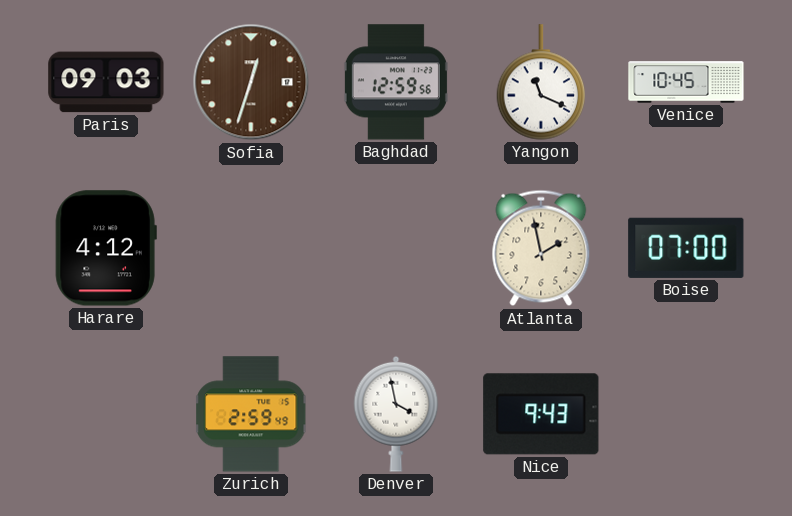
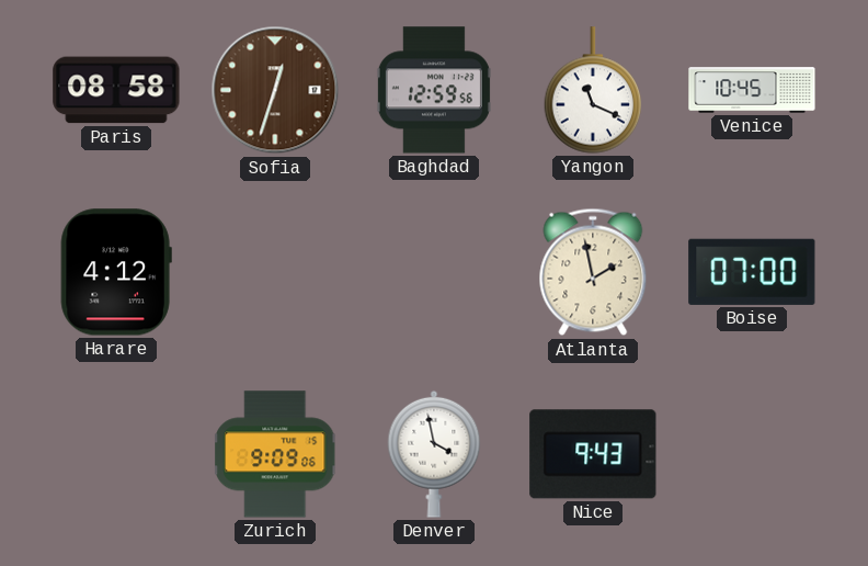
Paris: 09:03 -> 08:58
Zurich: 2:59 -> 9:09
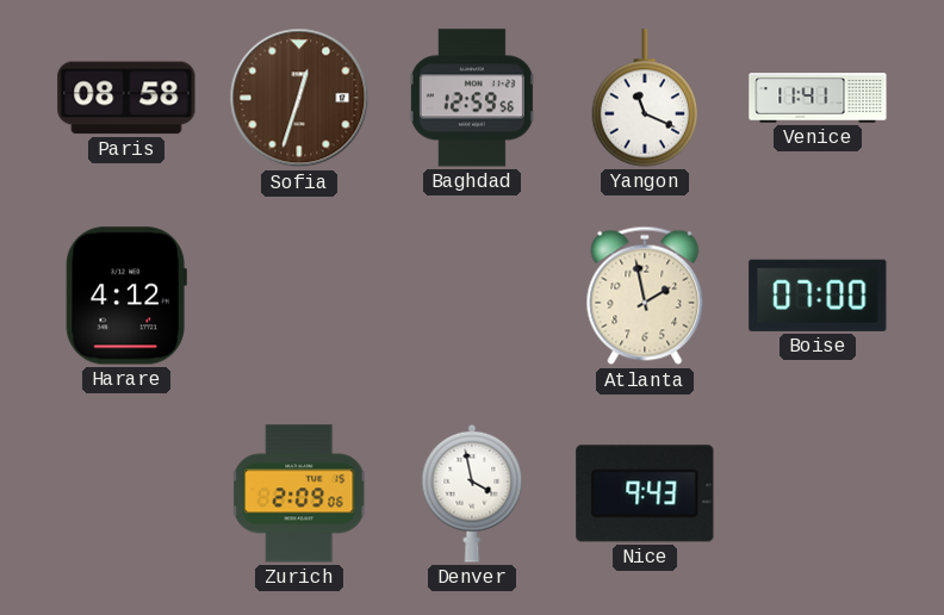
Venice: 10:45 -> 11:41
Zurich: 9:09 -> 2:09
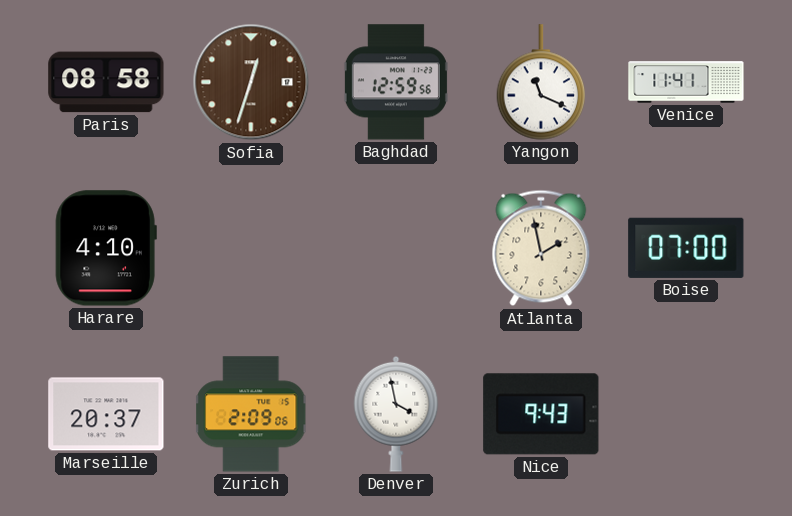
Harare: 4:12 -> 4:10
Marseille: none -> 20:37
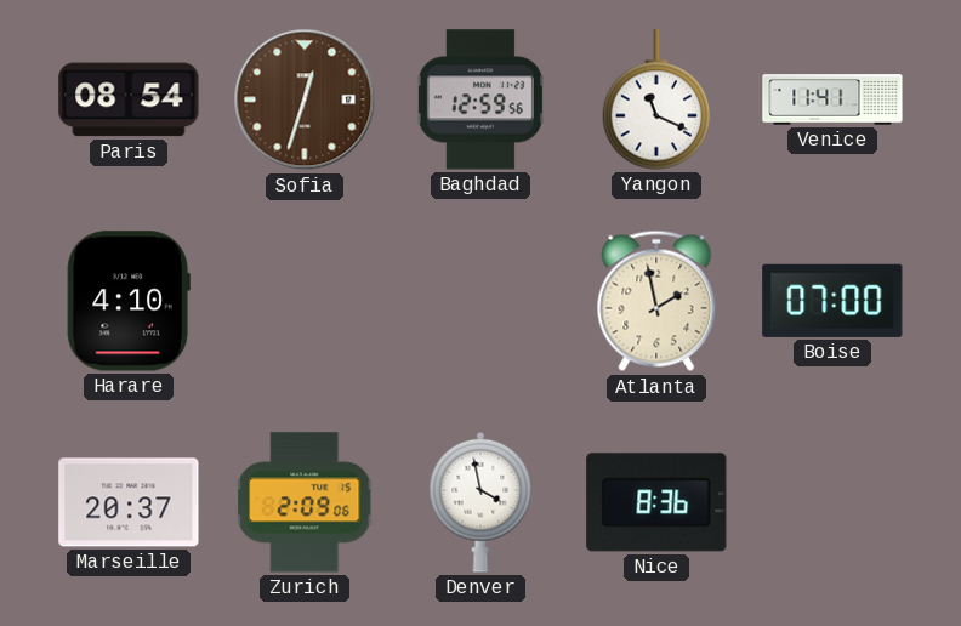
Paris: 08:58 -> 08:54
Nice: 9:43 -> 8:36
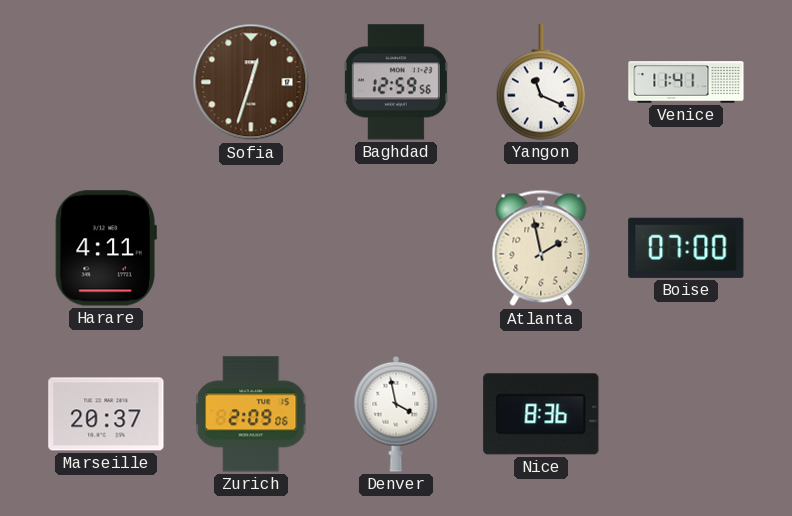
Paris: 08:54 -> none
Harare: 4:10 -> 4:11
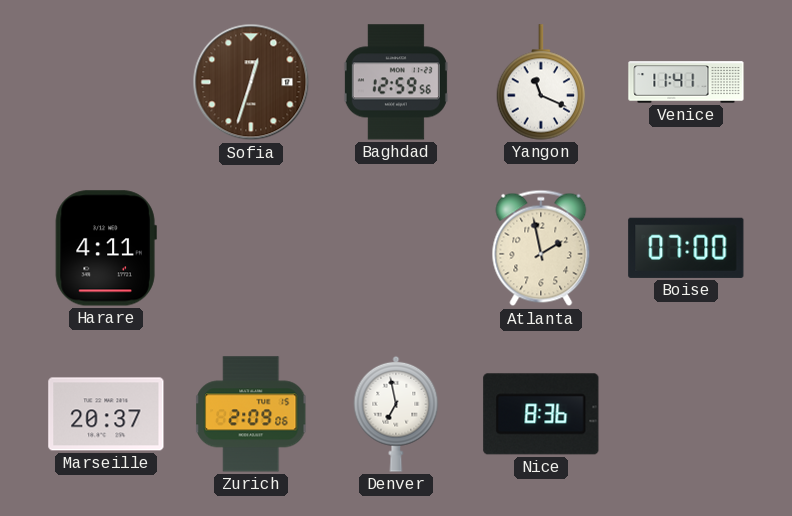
Denver: 3:58 -> 6:58
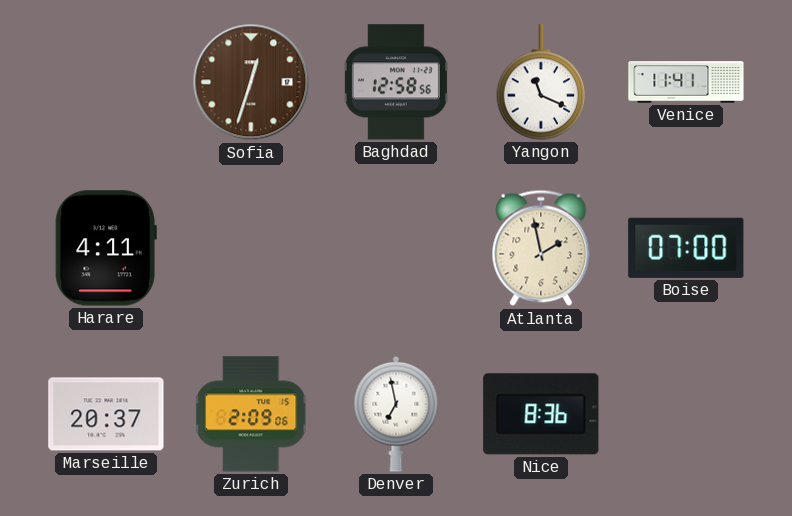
Baghdad: 12:59 -> 12:58
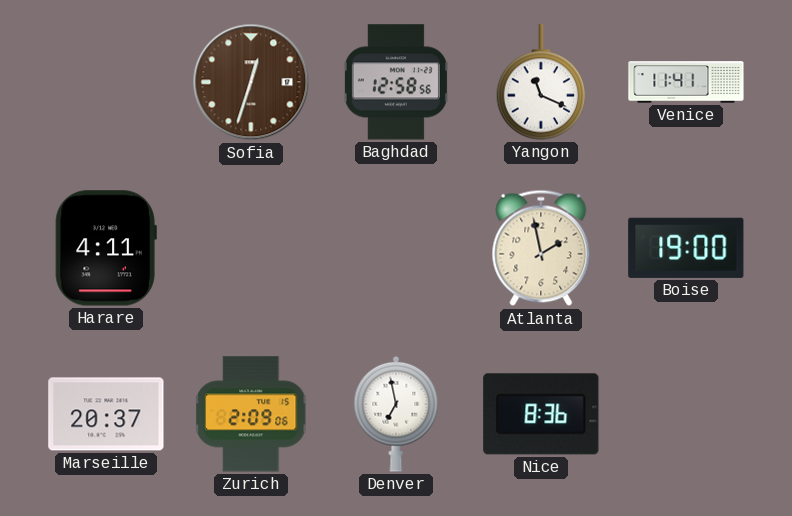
Boise: 07:00 -> 19:00
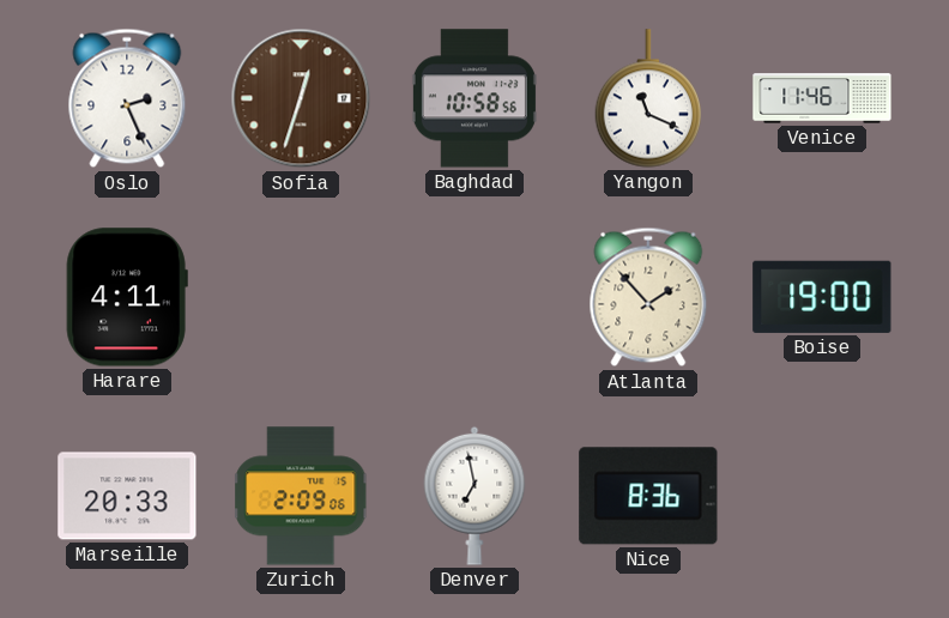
Oslo: none -> 2:26
Baghdad: 12:58 -> 10:58
Venice: 11:41 -> 11:46
Atlanta: 1:58 -> 1:53
Marseille: 20:37 -> 20:33
